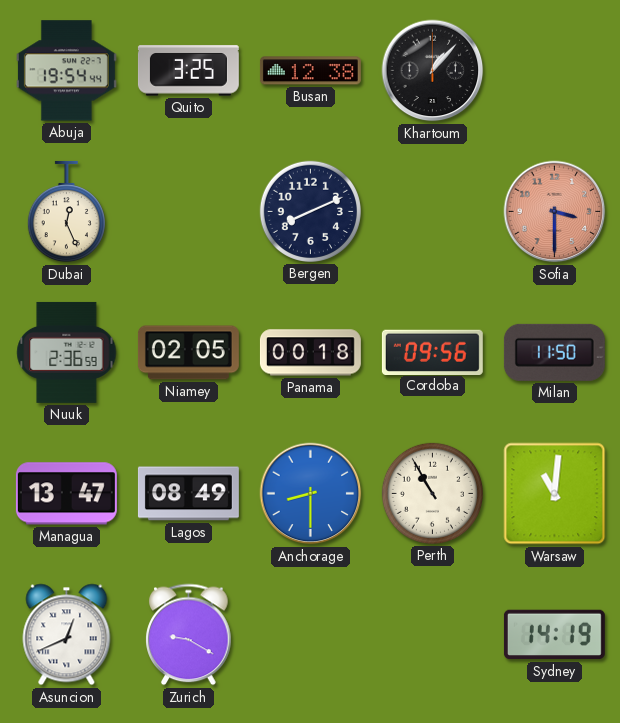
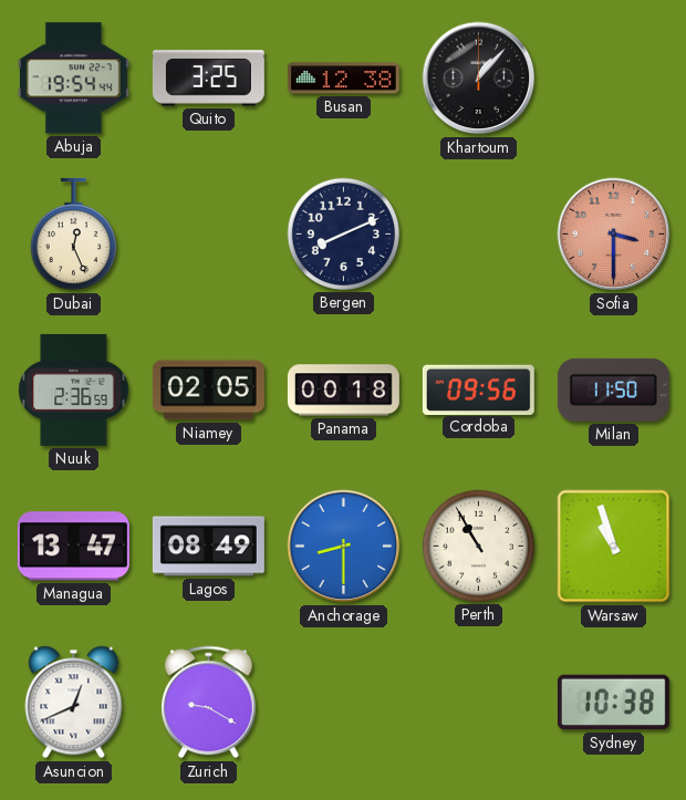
Warsaw: 11:01 -> 10:57
Sydney: 14:19 -> 10:38
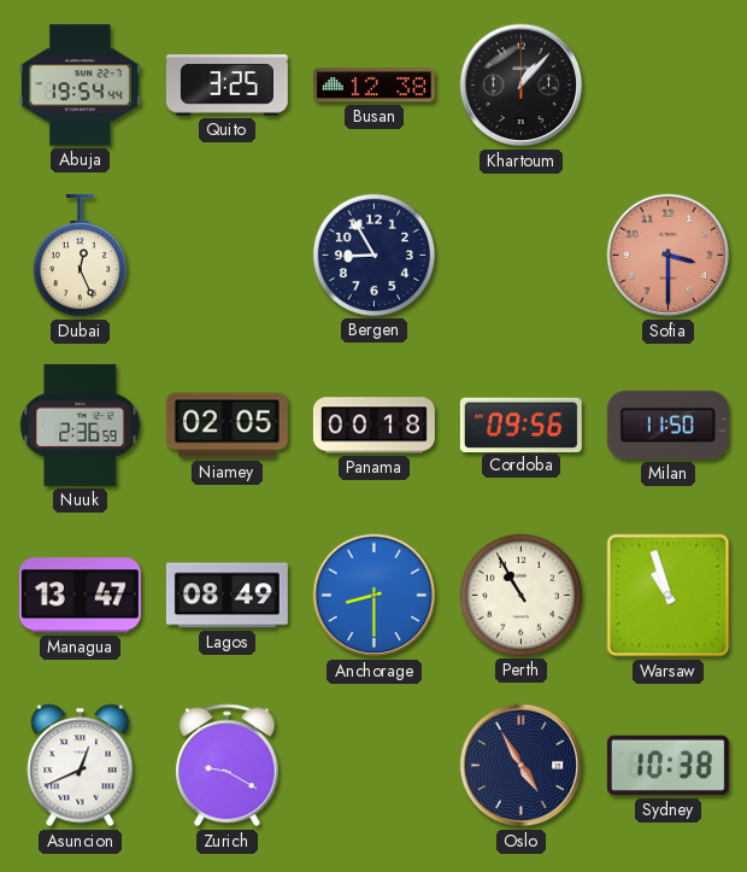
Bergen: 8:11 -> 8:55
Oslo: none -> 4:55
